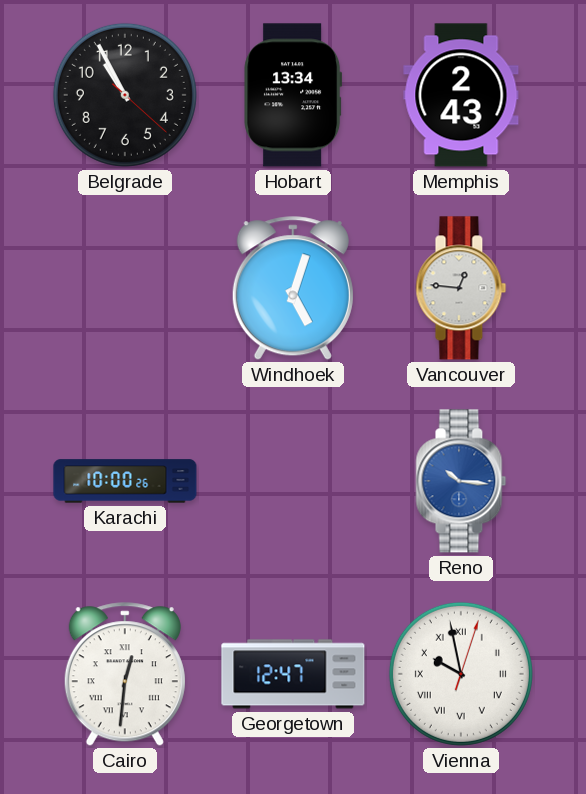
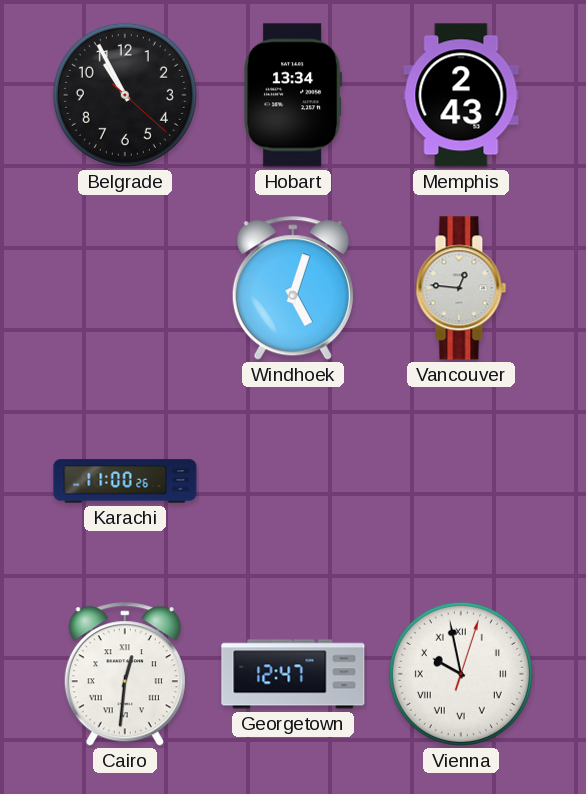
Karachi: 10:00 -> 11:00
Reno: 10:16 -> none
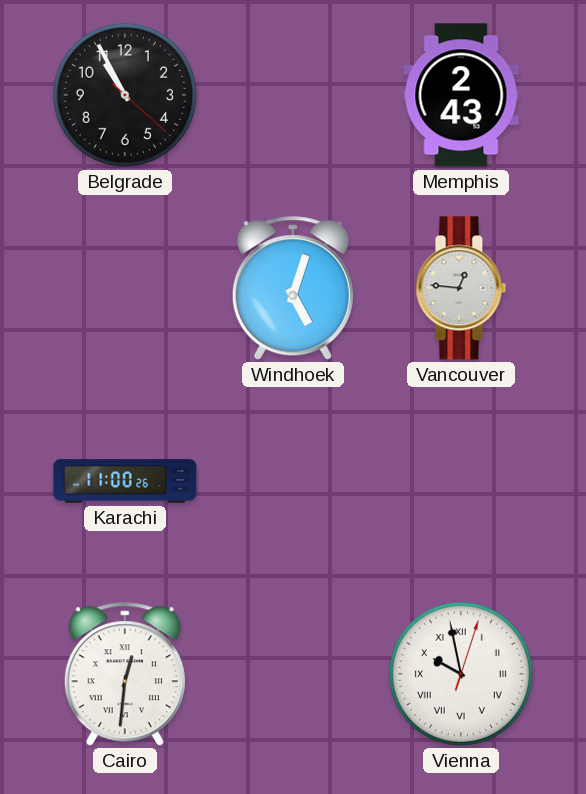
Hobart: 13:34 -> none
Georgetown: 12:47 -> none
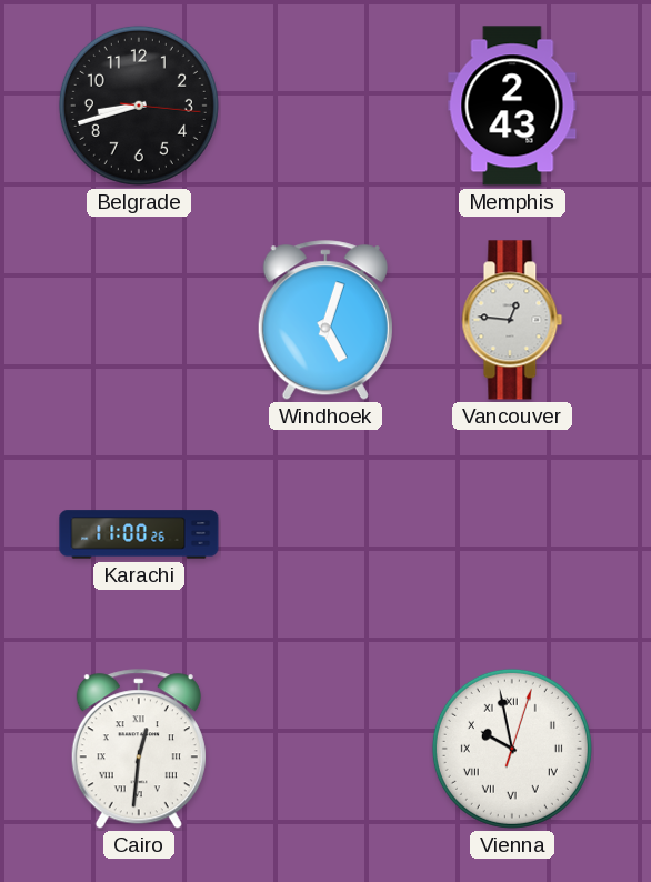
Belgrade: 10:55 -> 8:42
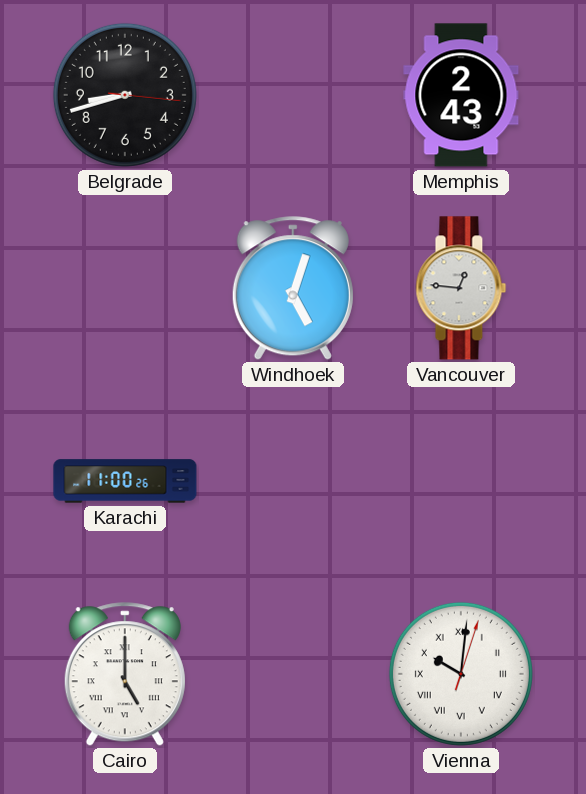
Cairo: 12:31 -> 5:00
Vienna: 9:58 -> 10:01
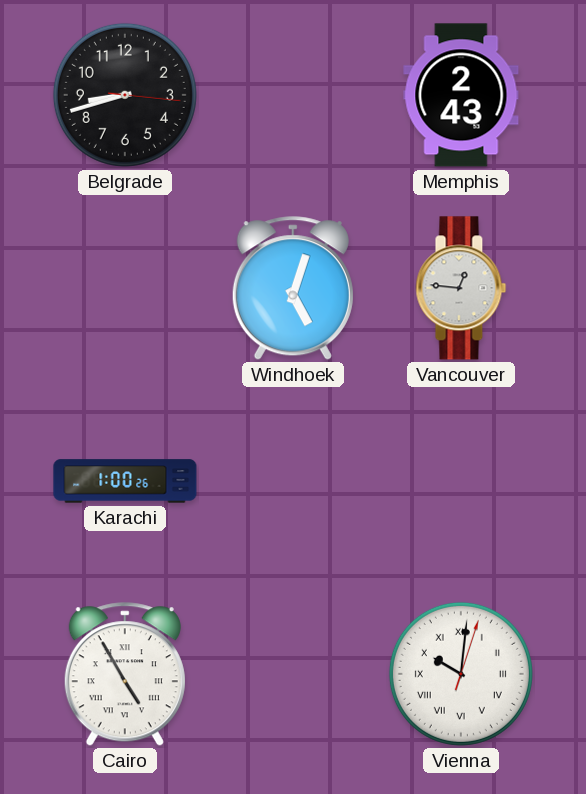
Karachi: 11:00 -> 1:00
Cairo: 5:00 -> 4:55
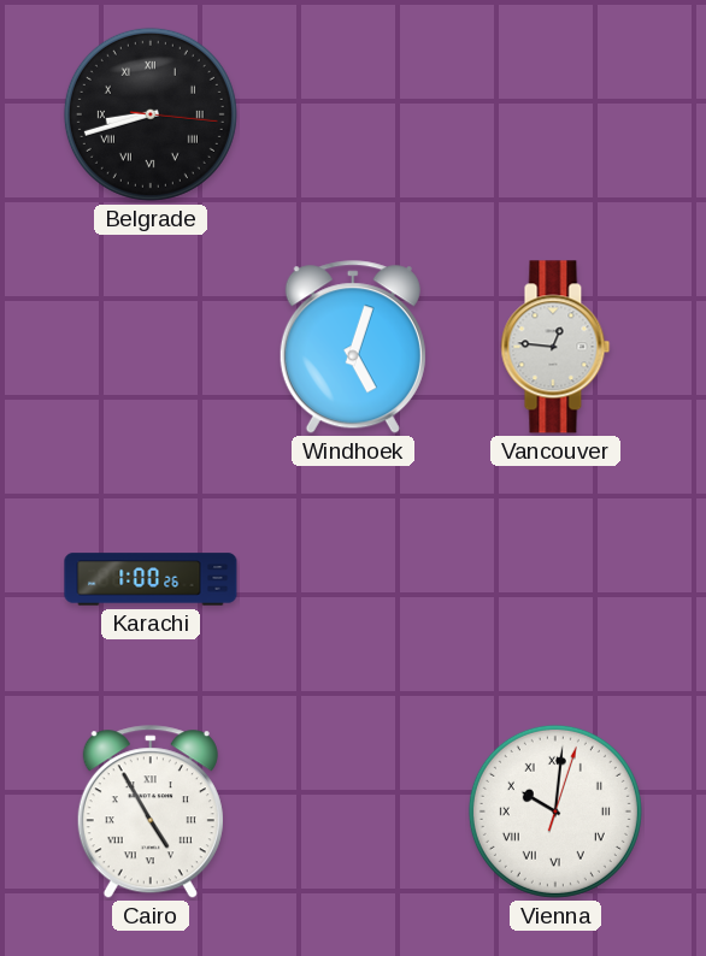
Belgrade numerals: Arabic -> Roman
Memphis: 2:43 -> none
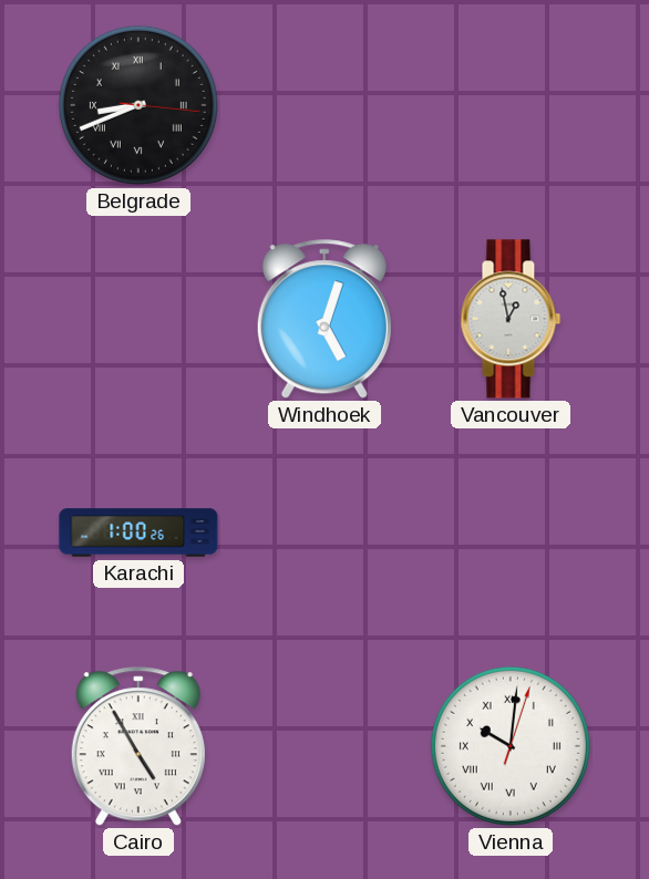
Belgrade: 8:42 -> 8:41
Vancouver: 12:46 -> 12:58
